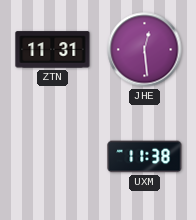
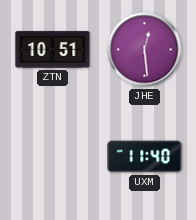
ZTN: 11:31 -> 10:51
UXM: 11:38 -> 11:40
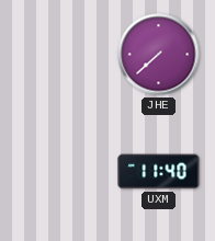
ZTN: 10:51 -> none
JHE: 12:29 -> 7:38
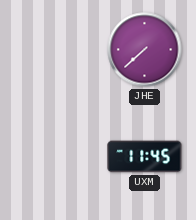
UXM: 11:40 -> 11:45
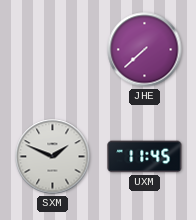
SXM: none -> 1:49
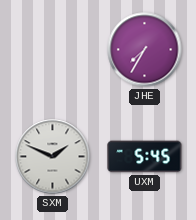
JHE: 7:38 -> 7:35
UXM: 11:45 -> 5:45
